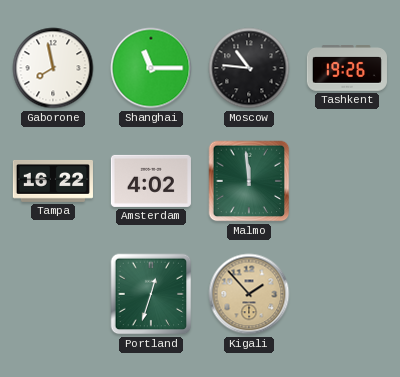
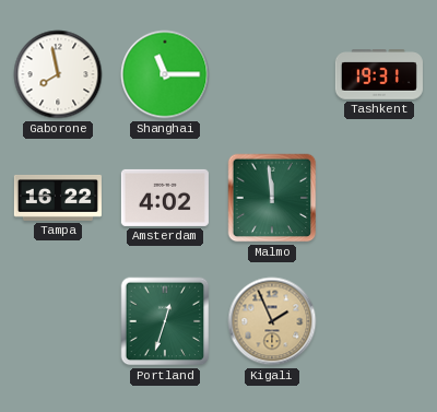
Moscow: 10:46 -> none
Tashkent: 19:26 -> 19:31
Kigali: 1:53 -> 1:56
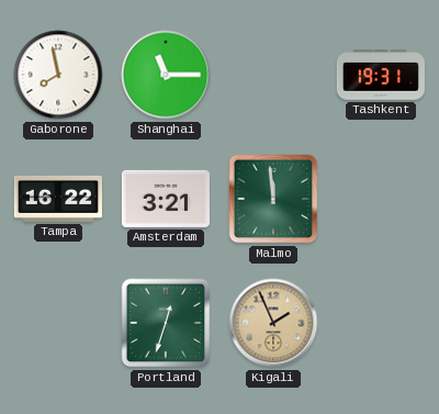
Amsterdam: 4:02 -> 3:21
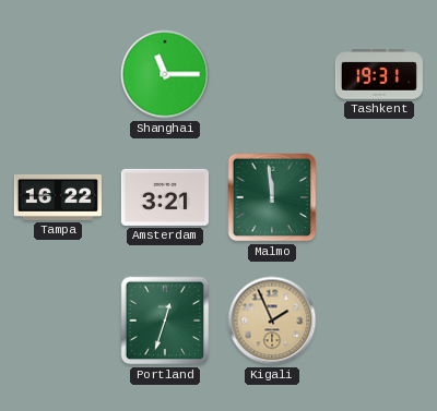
Gaborone: 7:58 -> none
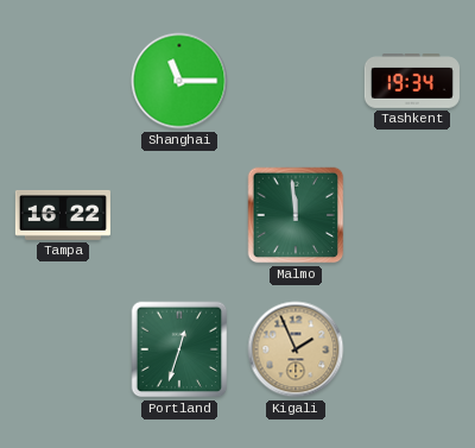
Tashkent: 19:31 -> 19:34
Amsterdam: 3:21 -> none
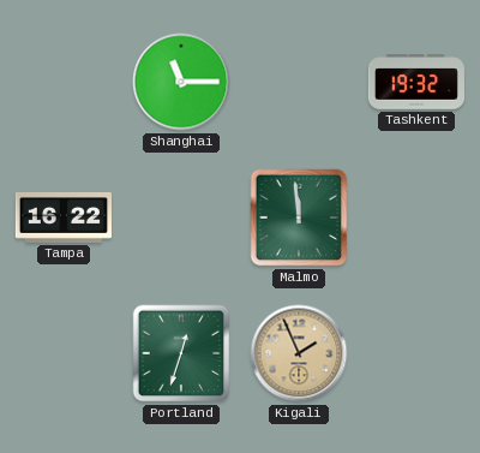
Tashkent: 19:34 -> 19:32
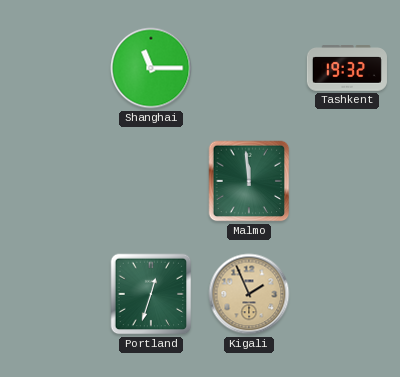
Tampa: 16:22 -> none
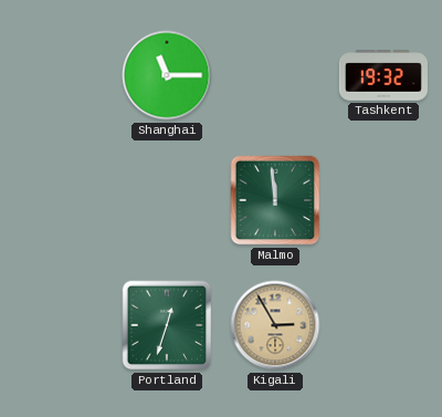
Kigali: 1:56 -> 2:55
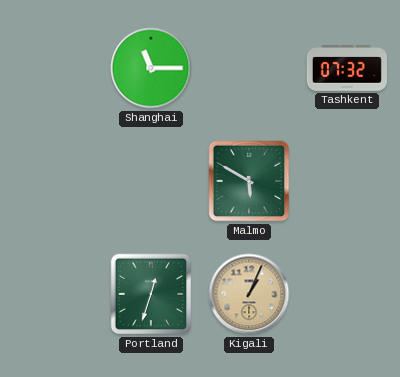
Tashkent: 19:32 -> 07:32
Malmo: 11:59 -> 5:50
Kigali: 2:55 -> 1:04
